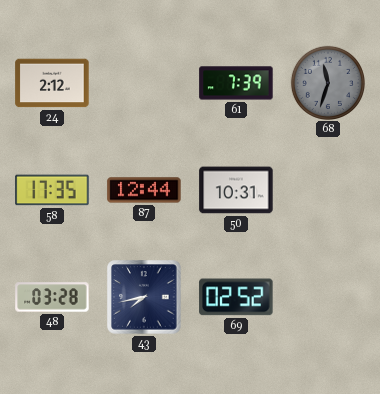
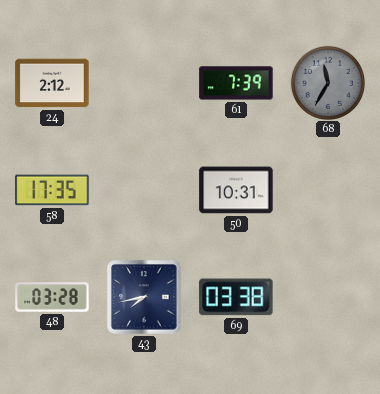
68: 11:33 -> 11:35
87: 12:44 -> none
69: 02:52 -> 03:38
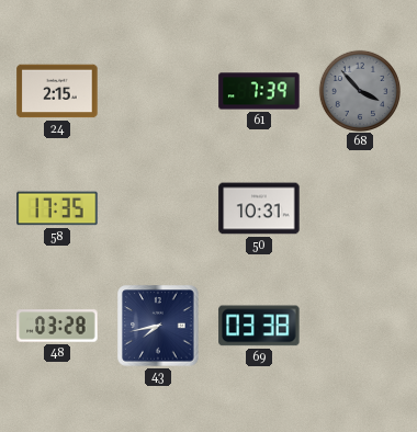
24: 2:12 -> 2:15
68: 11:35 -> 3:53
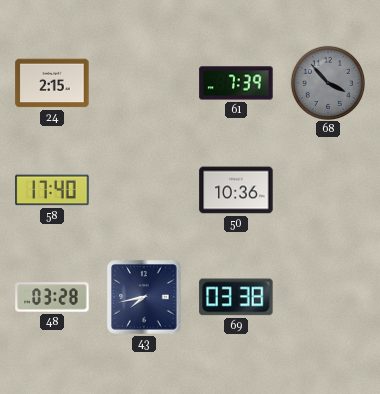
58: 17:35 -> 17:40
50: 10:31 -> 10:36
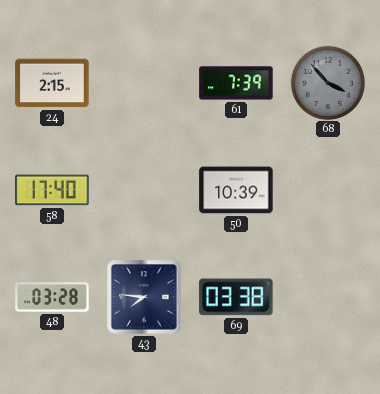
50: 10:36 -> 10:39
43: 7:43 -> 7:46
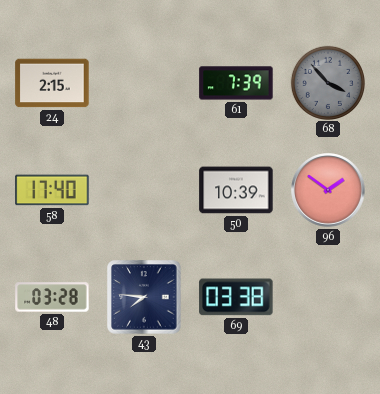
96: none -> 1:51
